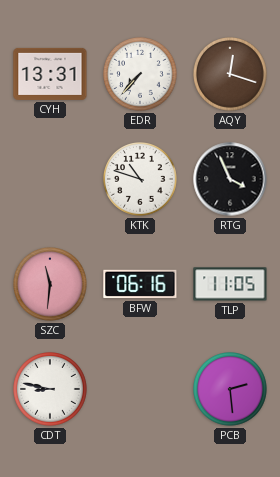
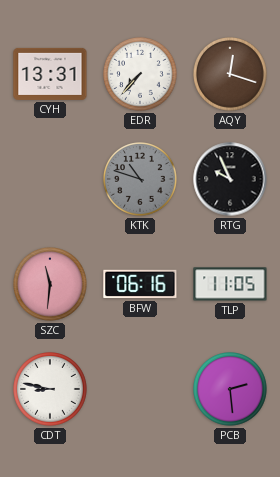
KTK dial: white -> grey
RTG: 3:56 -> 9:56
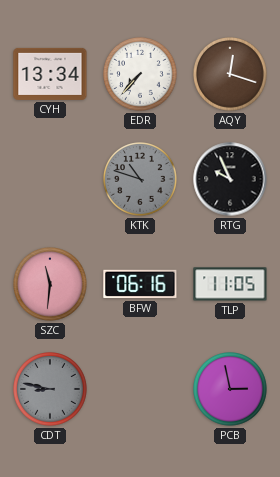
CYH: 13:31 -> 13:34
CDT dial: white -> grey
PCB: 2:29 -> 2:58
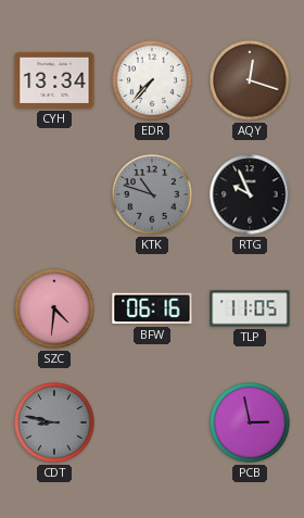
SZC: 11:31 -> 4:31
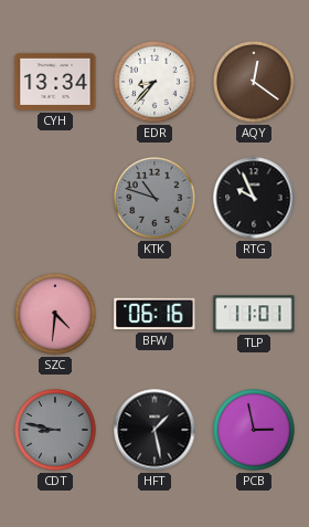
EDR: 7:37 -> 8:37
AQY: 12:18 -> 12:21
TLP: 11:05 -> 11:01
HFT: none -> 1:28
